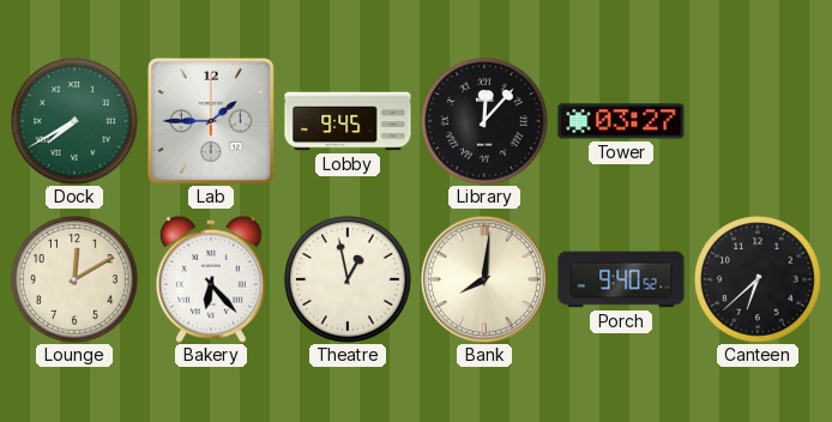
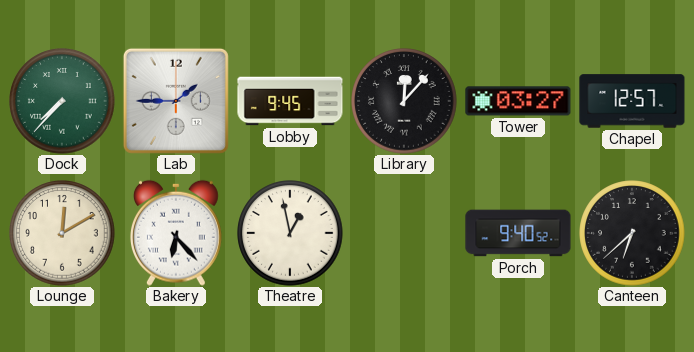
Dock: 7:40 -> 7:37
Chapel: none -> 12:57
Bank: 8:01 -> none
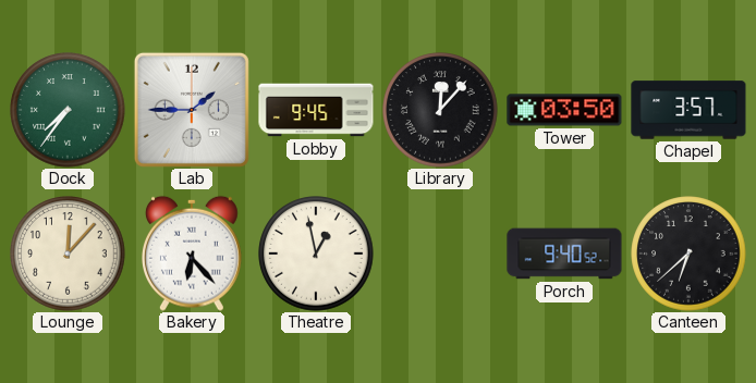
Dock: 7:37 -> 7:36
Tower: 03:27 -> 03:50
Chapel: 12:57 -> 3:57
Lounge: 12:10 -> 12:07
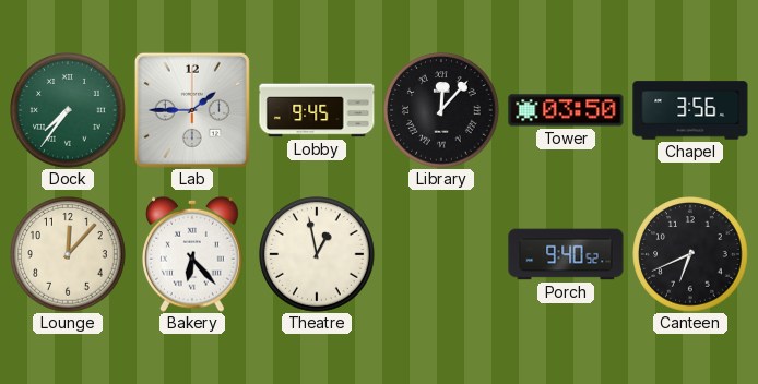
Chapel: 3:57 -> 3:56
Canteen: 6:38 -> 6:41
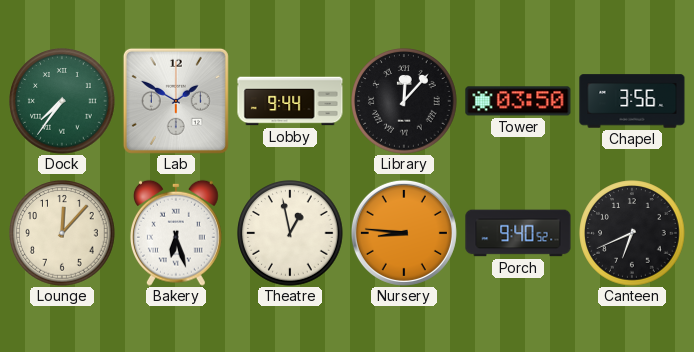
Lab: 1:45 -> 1:50
Lobby: 9:45 -> 9:44
Bakery: 6:23 -> 6:27
Nursery: none -> 8:46
